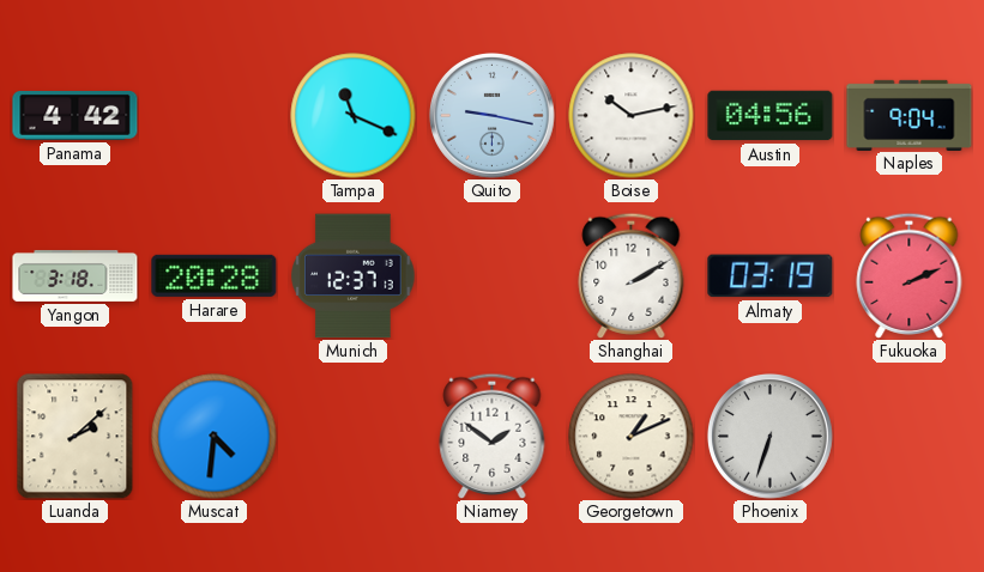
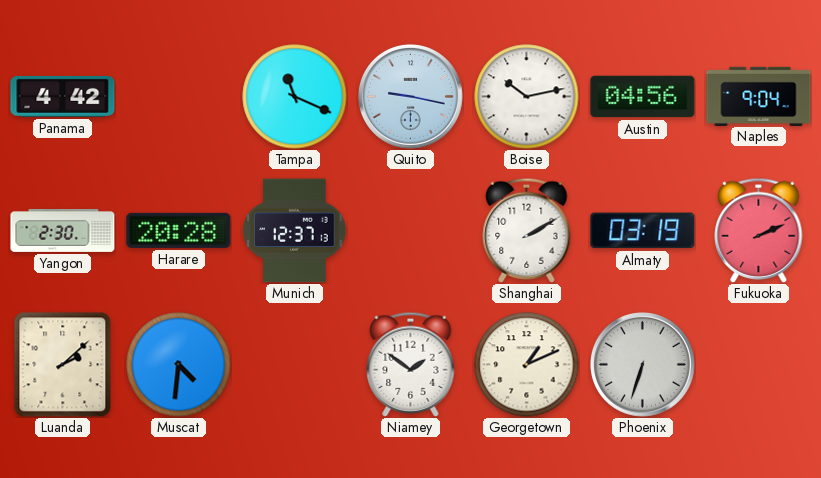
Yangon: 3:18 -> 2:30
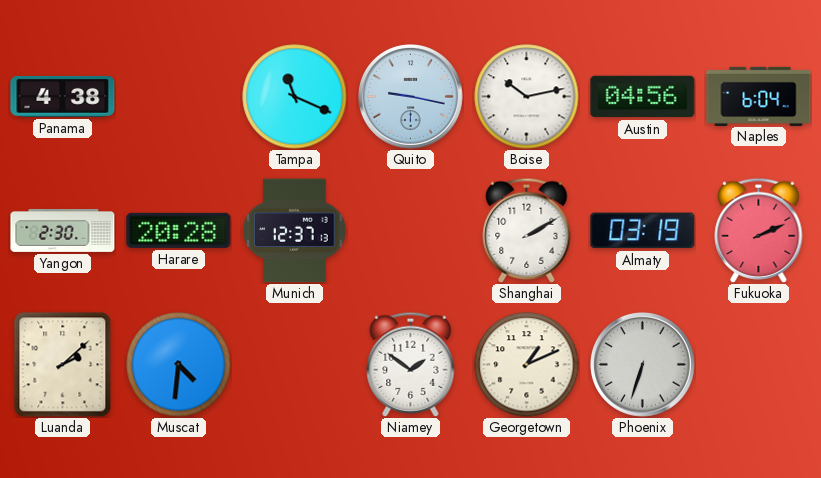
Panama: 4:42 -> 4:38
Naples: 9:04 -> 6:04
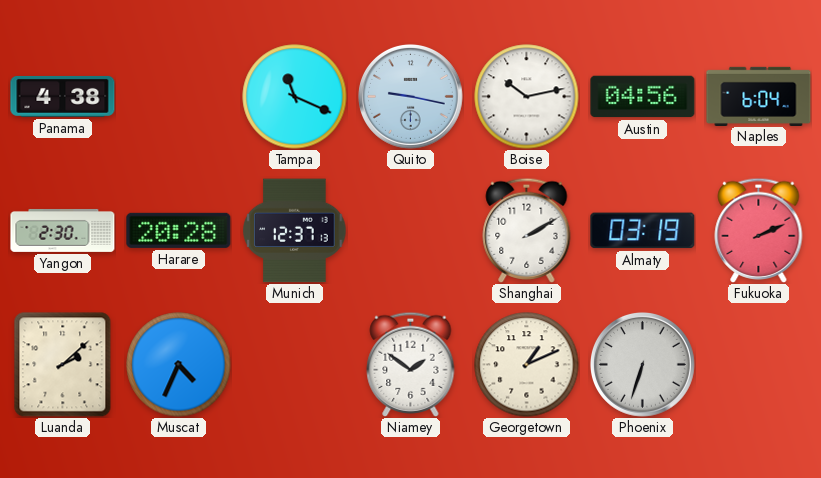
Muscat: 4:31 -> 4:34
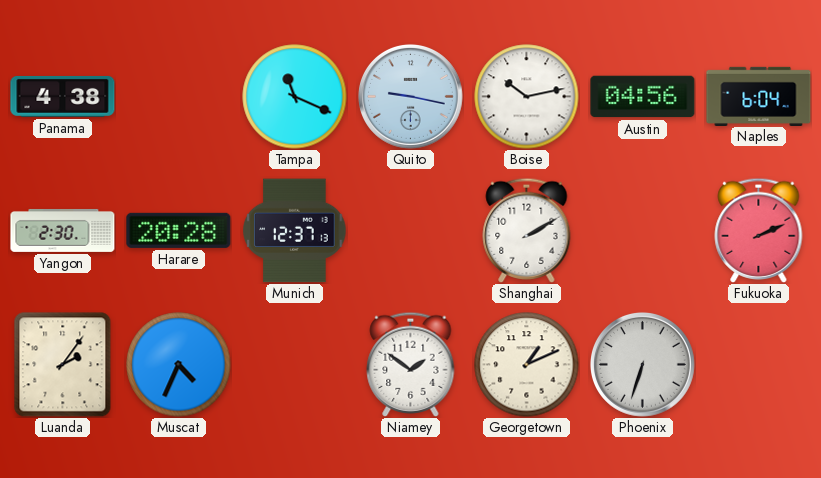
Almaty: 03:19 -> none
Luanda: 2:08 -> 2:06
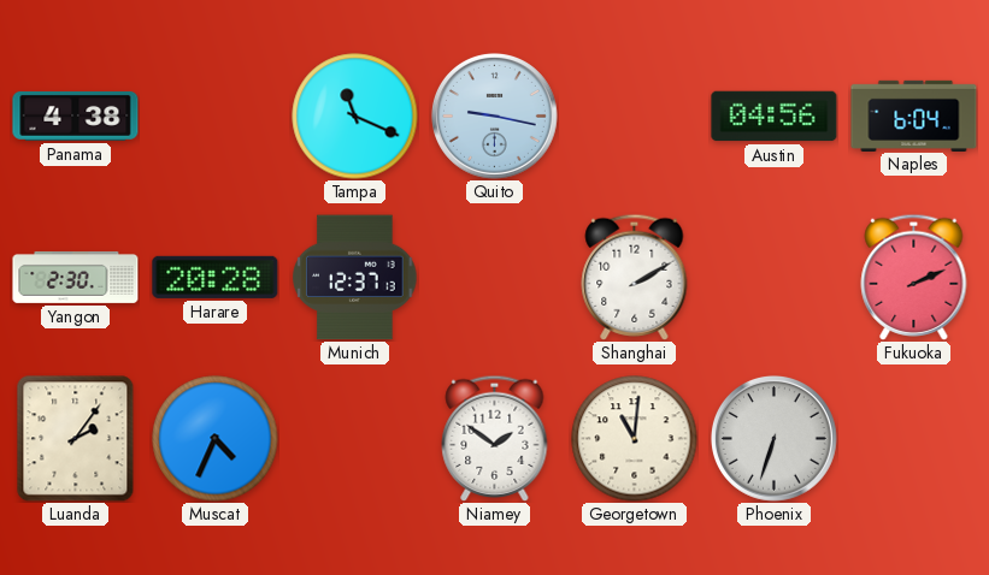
Boise: 10:13 -> none
Georgetown: 1:11 -> 11:01
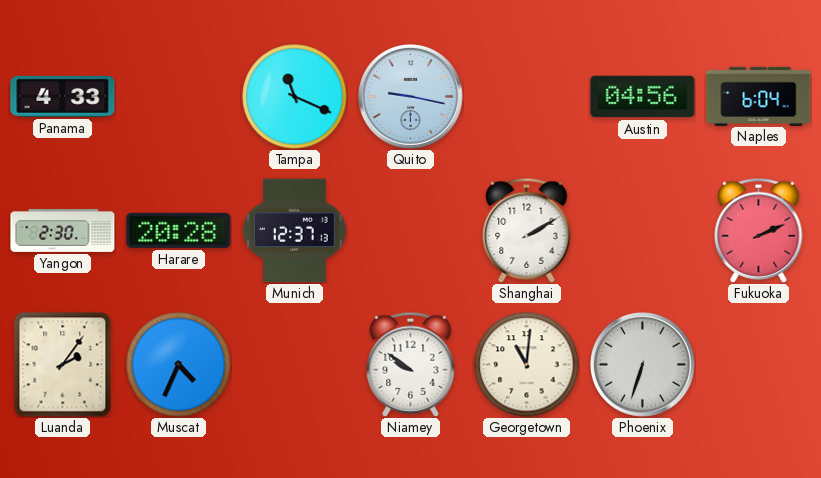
Panama: 4:38 -> 4:33
Niamey: 1:51 -> 9:51
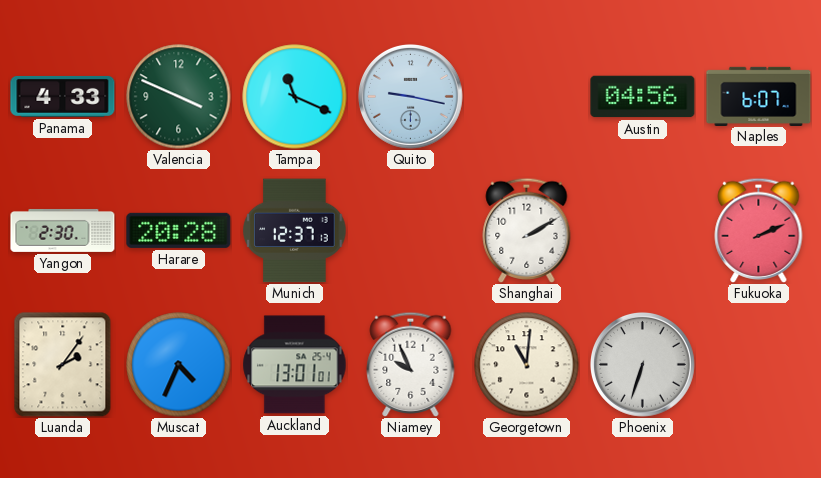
Valencia: none -> 3:49
Naples: 6:04 -> 6:07
Auckland: none -> 13:01
Niamey: 9:51 -> 9:56
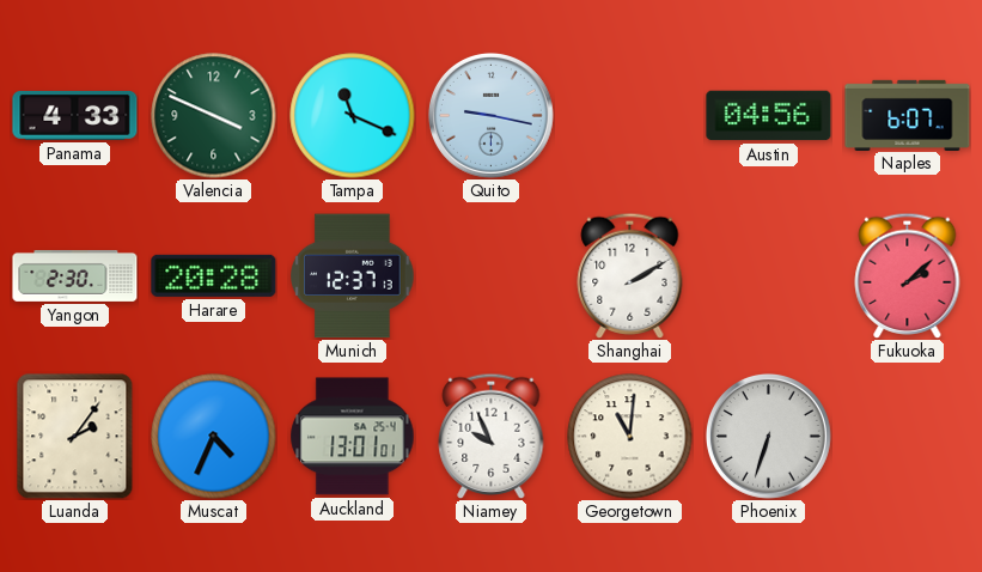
Fukuoka: 2:11 -> 2:08
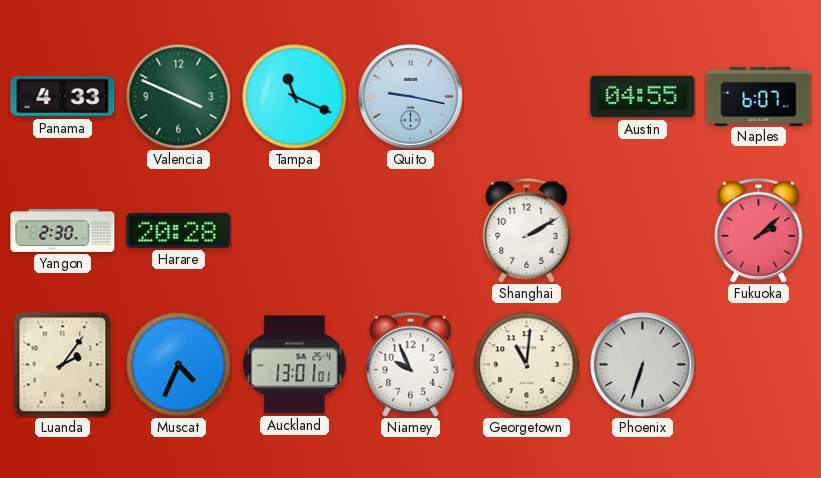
Austin: 04:56 -> 04:55
Munich: 12:37 -> none
